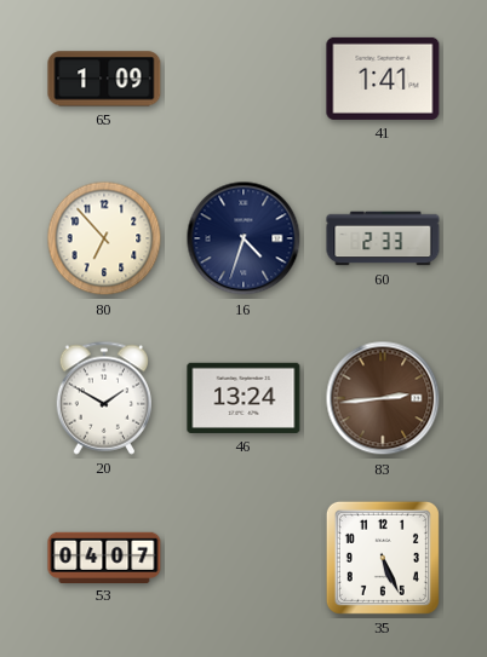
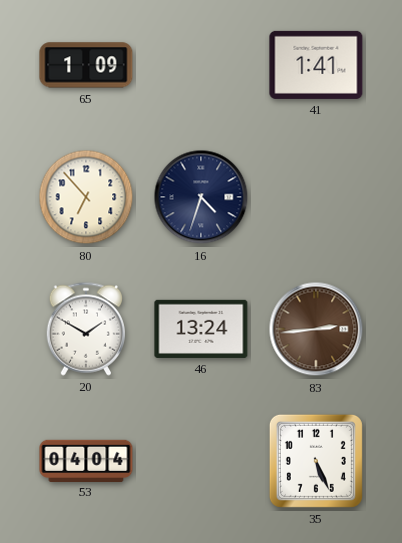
60: 2:33 -> none
53: 04:07 -> 04:04
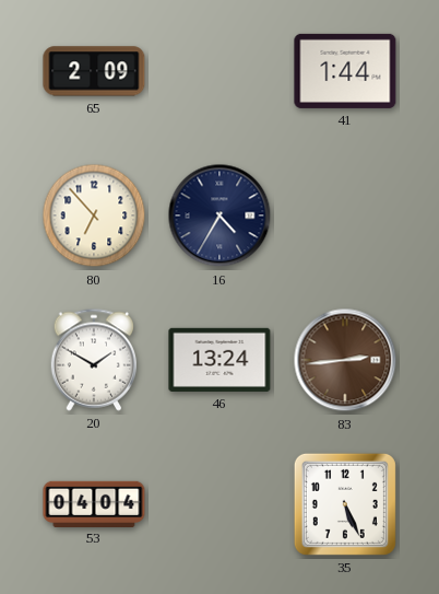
65: 1:09 -> 2:09
41: 1:41 -> 1:44
16: 4:33 -> 4:35
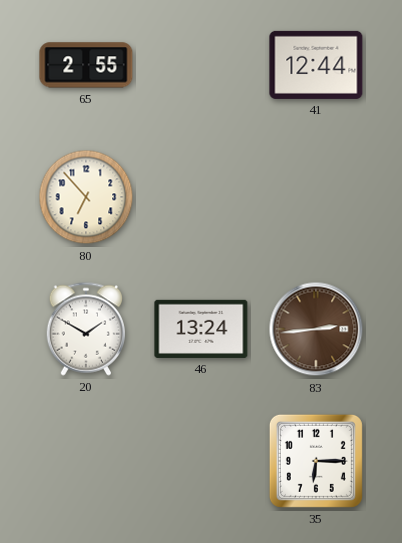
65: 2:09 -> 2:55
41: 1:44 -> 12:44
16: 4:35 -> none
53: 04:04 -> none
35: 5:26 -> 6:15
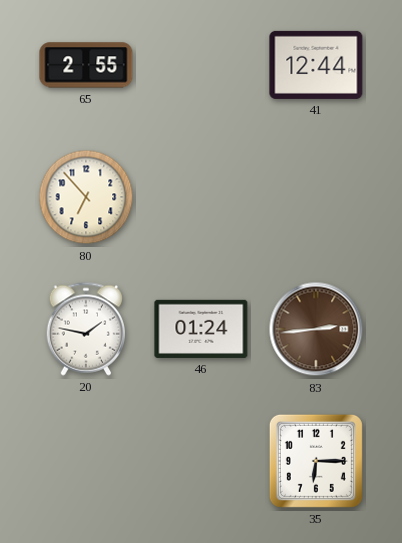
20: 1:50 -> 1:47
46: 13:24 -> 01:24
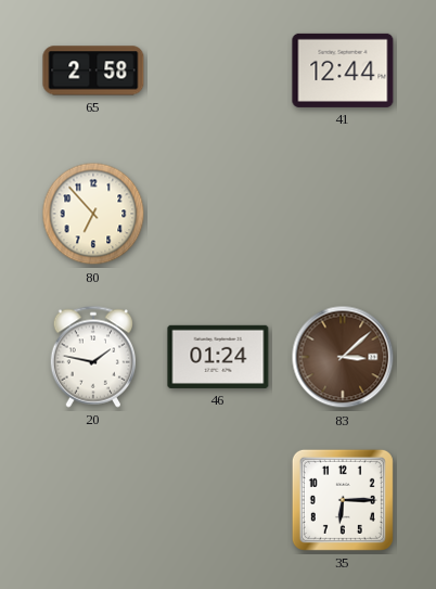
65: 2:55 -> 2:58
83: 2:44 -> 3:08
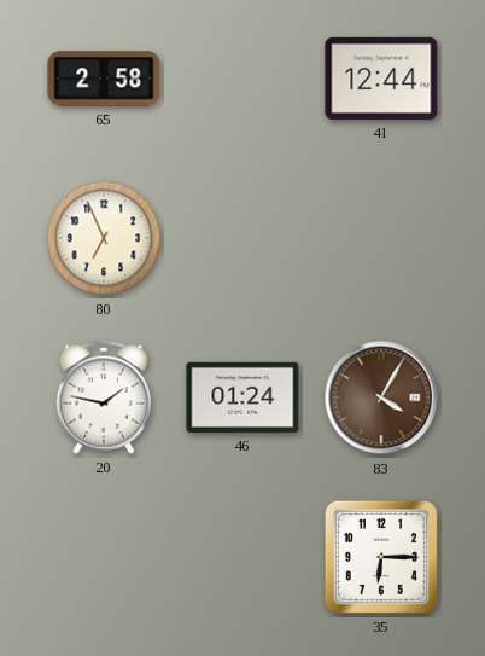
80: 6:53 -> 6:56
83: 3:08 -> 4:05
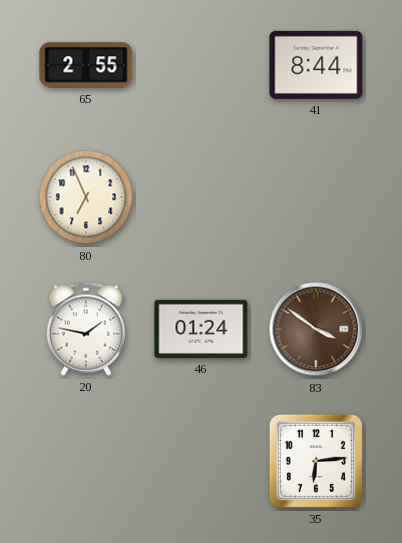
65: 2:58 -> 2:55
41: 12:44 -> 8:44
83: 4:05 -> 3:51
35: 6:15 -> 6:14
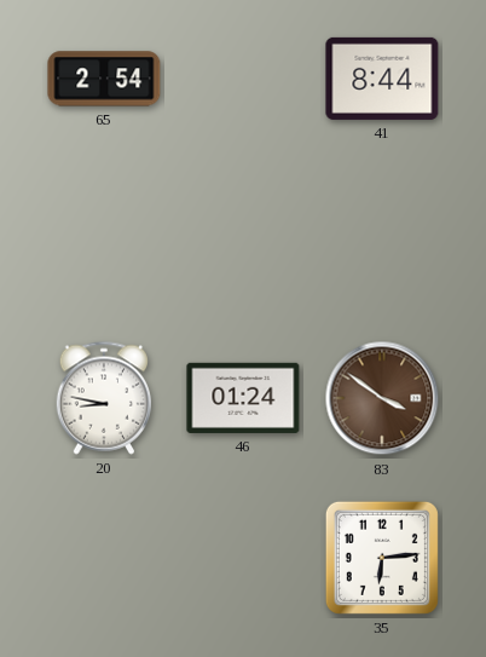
65: 2:55 -> 2:54
80: 6:56 -> none
20: 1:47 -> 8:47
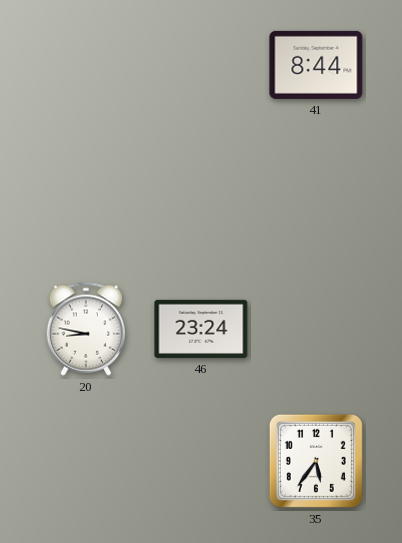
65: 2:54 -> none
46: 01:24 -> 23:24
83: 3:51 -> none
35: 6:14 -> 5:36
